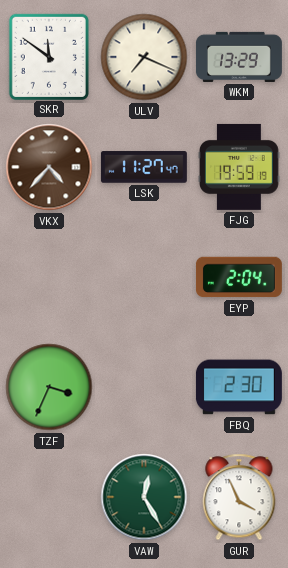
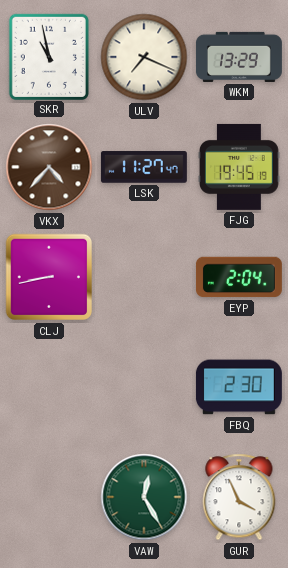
SKR: 11:51 -> 10:58
FJG: 19:59 -> 19:45
CLJ: none -> 8:43
TZF: 3:34 -> none
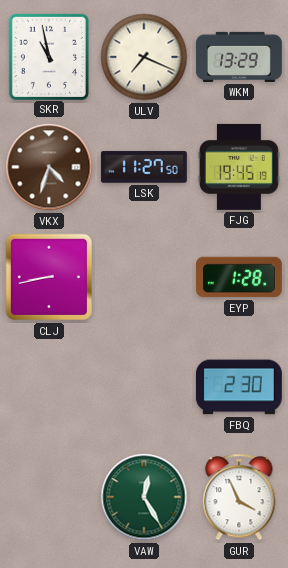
VKX: 4:37 -> 4:33
LSK: 11:27:47 -> 11:27:50
EYP: 2:04 -> 1:28
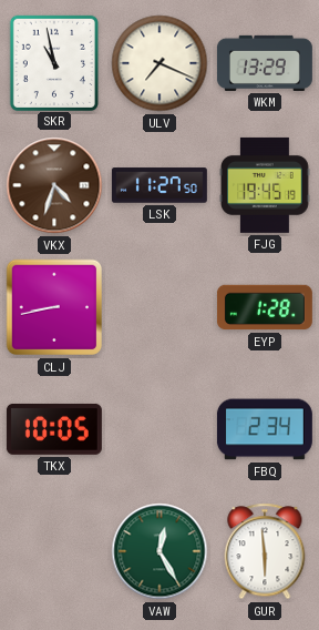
TKX: none -> 10:05
FBQ: 2:30 -> 2:34
GUR: 3:56 -> 5:59
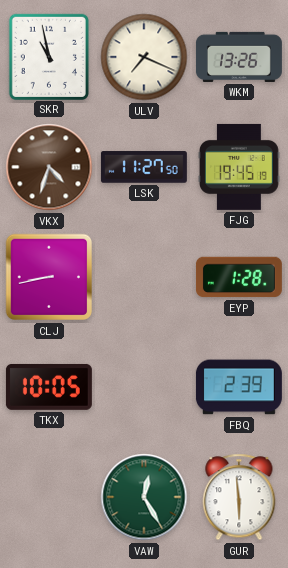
WKM: 13:29 -> 13:26
FBQ: 2:34 -> 2:39
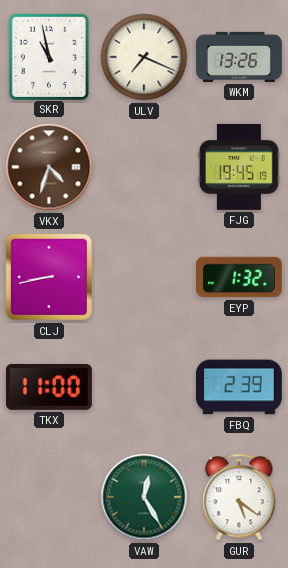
LSK: 11:27 -> none
EYP: 1:28 -> 1:32
TKX: 10:05 -> 11:00
GUR: 5:59 -> 5:21
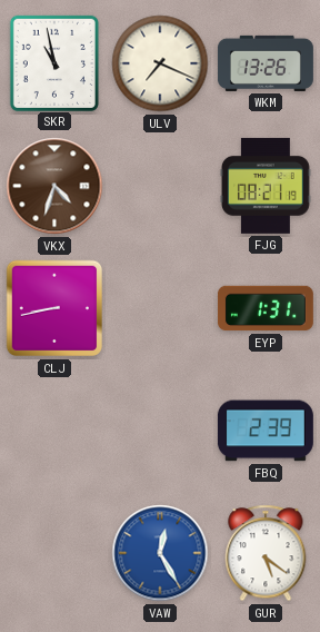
FJG: 19:45 -> 08:21
EYP: 1:32 -> 1:31
TKX: 11:00 -> none
VAW dial: green -> blue
